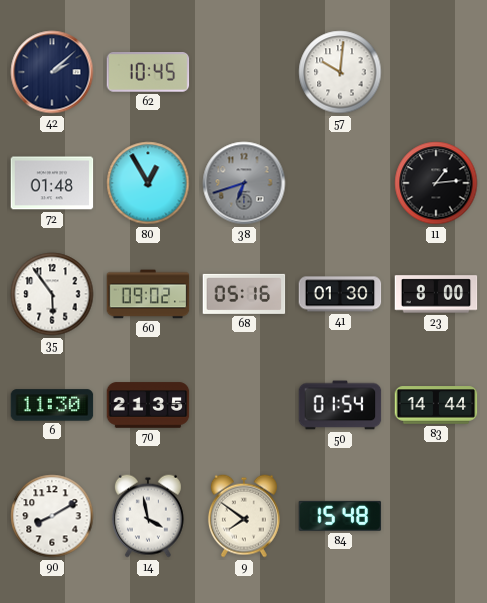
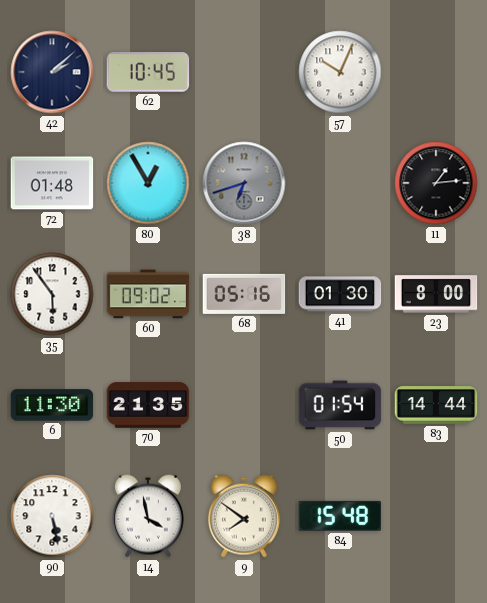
57: 10:01 -> 10:04
90: 8:10 -> 5:28
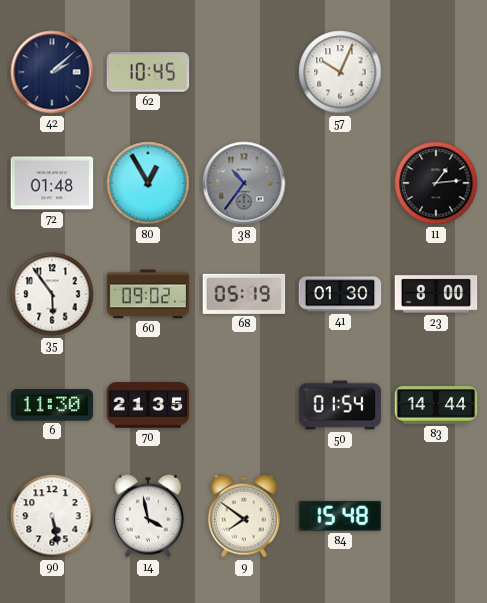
38: 6:42 -> 10:36
68: 05:16 -> 05:19
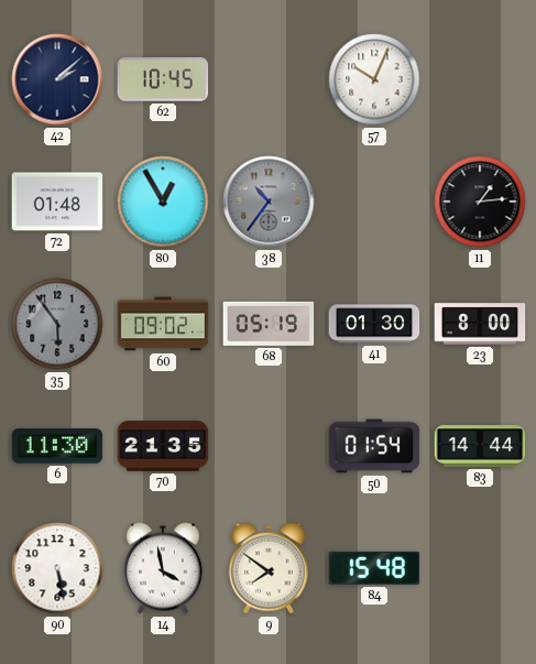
35 dial: white -> grey
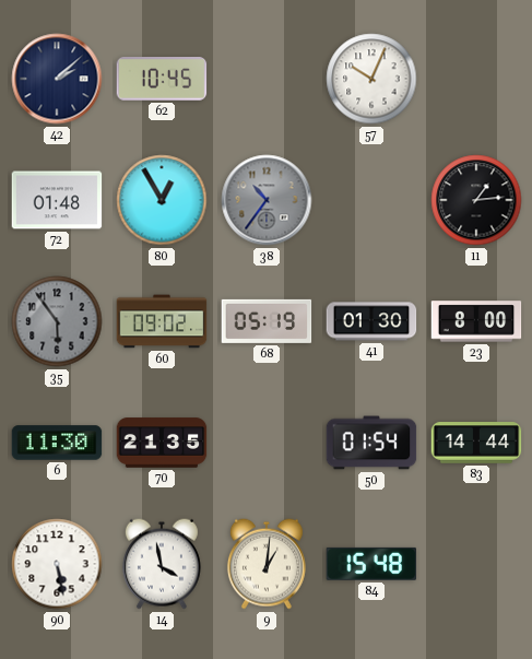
9: 7:51 -> 1:01
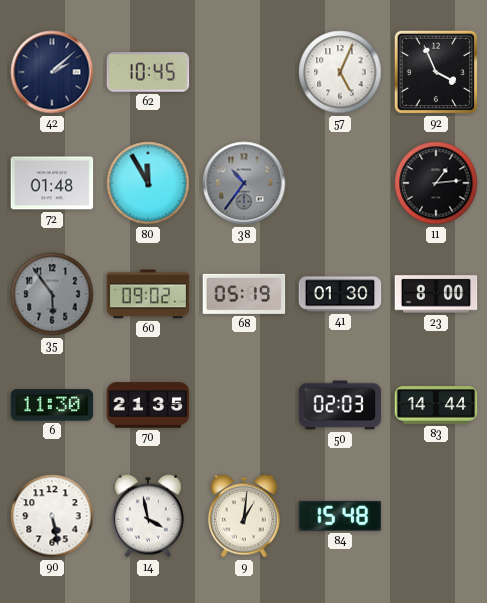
57: 10:04 -> 5:04
92: none -> 3:56
80: 12:55 -> 11:55
50: 01:54 -> 02:03
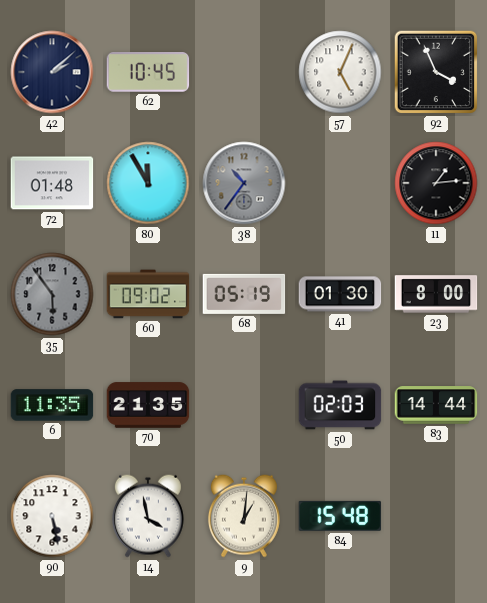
6: 11:30 -> 11:35
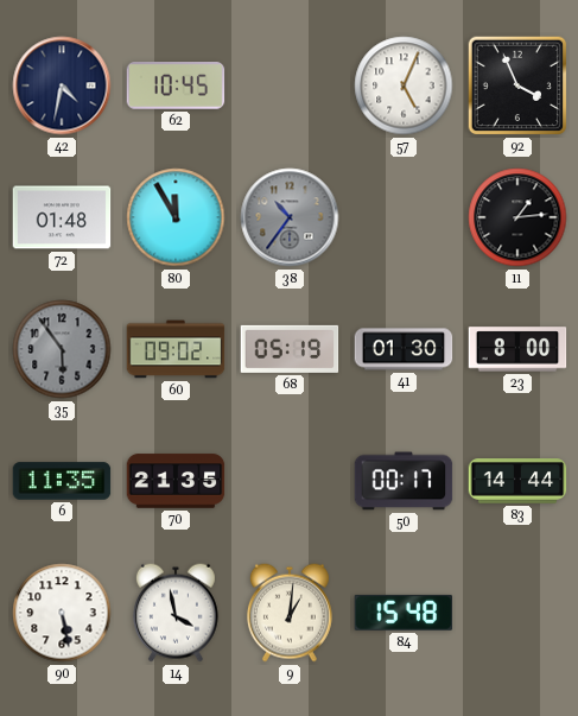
42: 2:08 -> 4:32
50: 02:03 -> 00:17
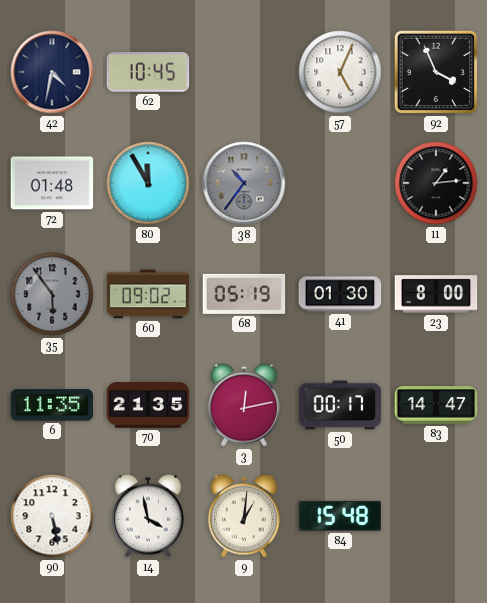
3: none -> 12:13
83: 14:44 -> 14:47
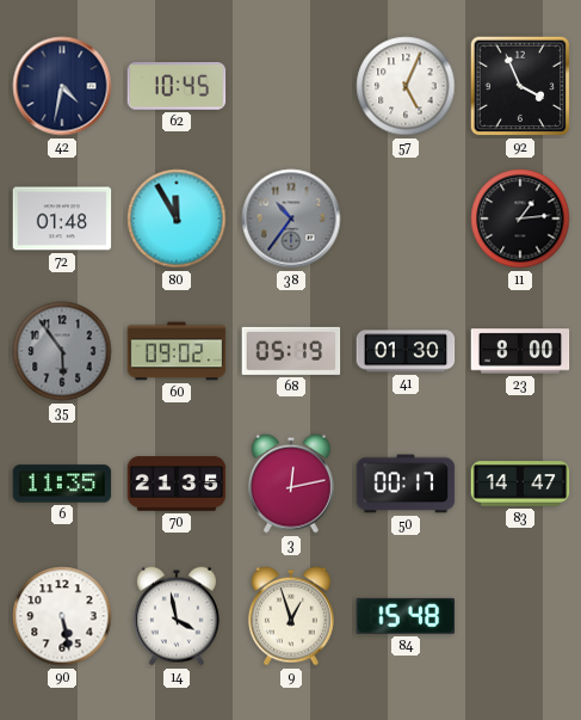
9: 1:01 -> 12:57
